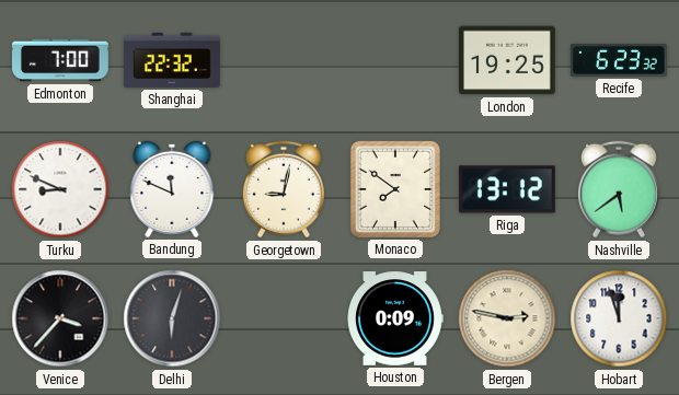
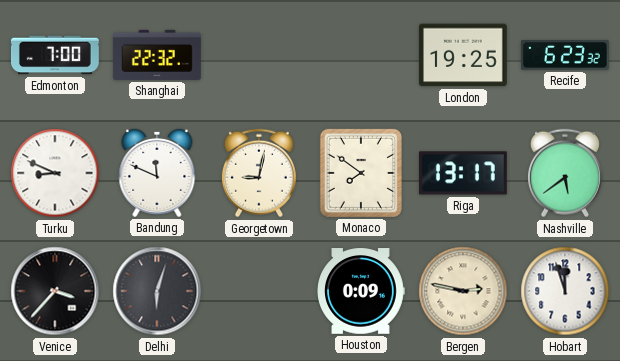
Riga: 13:12 -> 13:17
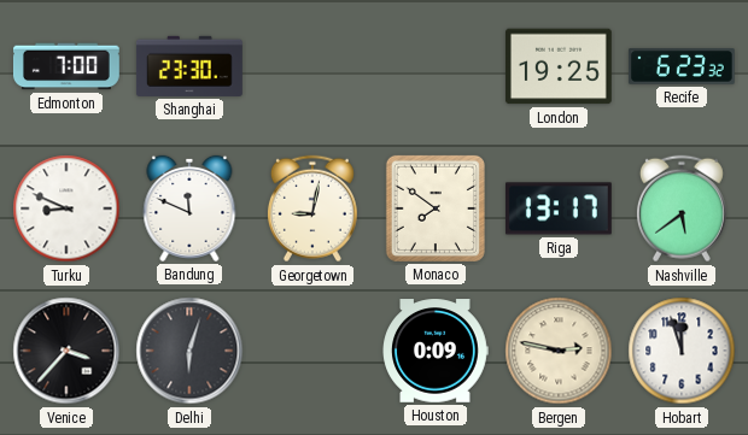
Shanghai: 22:32 -> 23:30
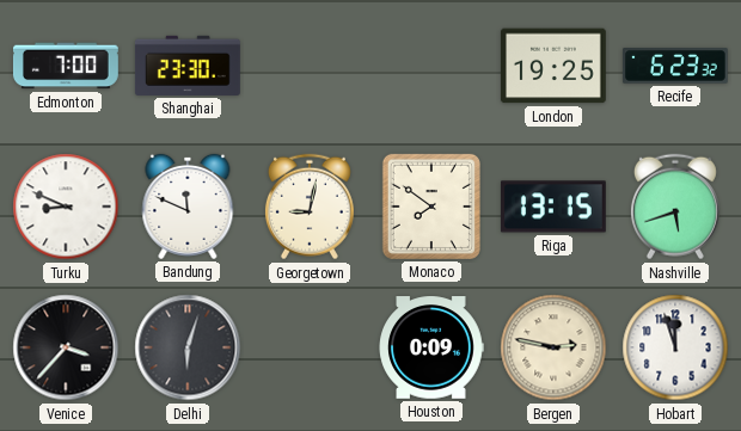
Riga: 13:17 -> 13:15
Nashville: 5:39 -> 5:42
